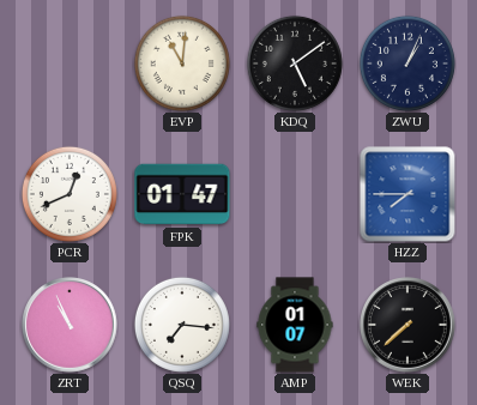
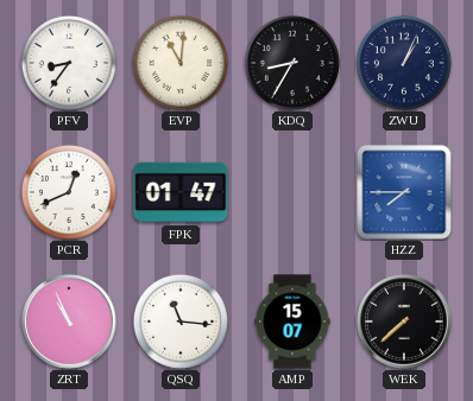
PFV: none -> 8:36
KDQ: 5:09 -> 8:35
QSQ: 7:16 -> 11:16
AMP: 01:07 -> 15:07
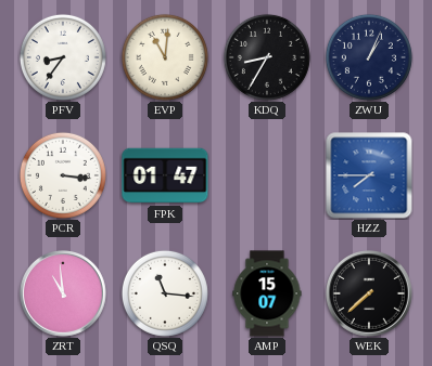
PCR: 12:41 -> 3:16
ZRT: 10:56 -> 10:59
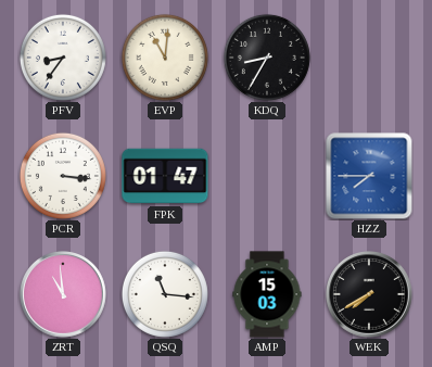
ZWU: 1:04 -> none
AMP: 15:07 -> 15:03
WEK: 7:38 -> 7:40
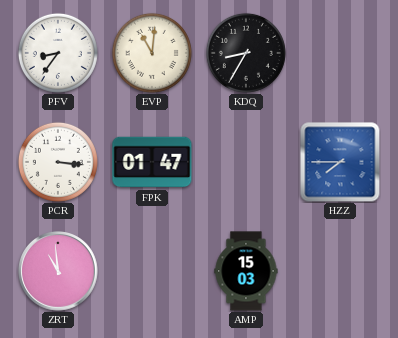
QSQ: 11:16 -> none
WEK: 7:40 -> none
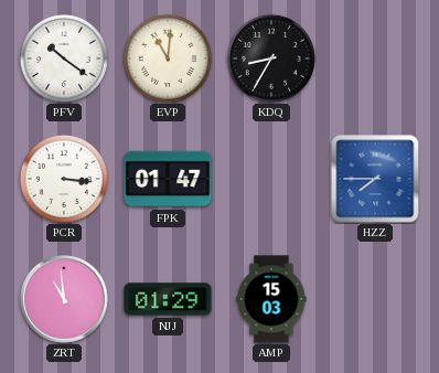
PFV: 8:36 -> 10:21
NJJ: none -> 01:29
